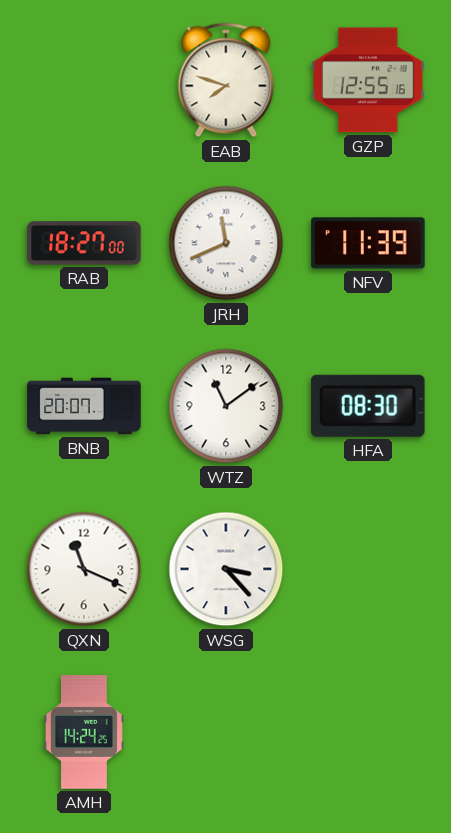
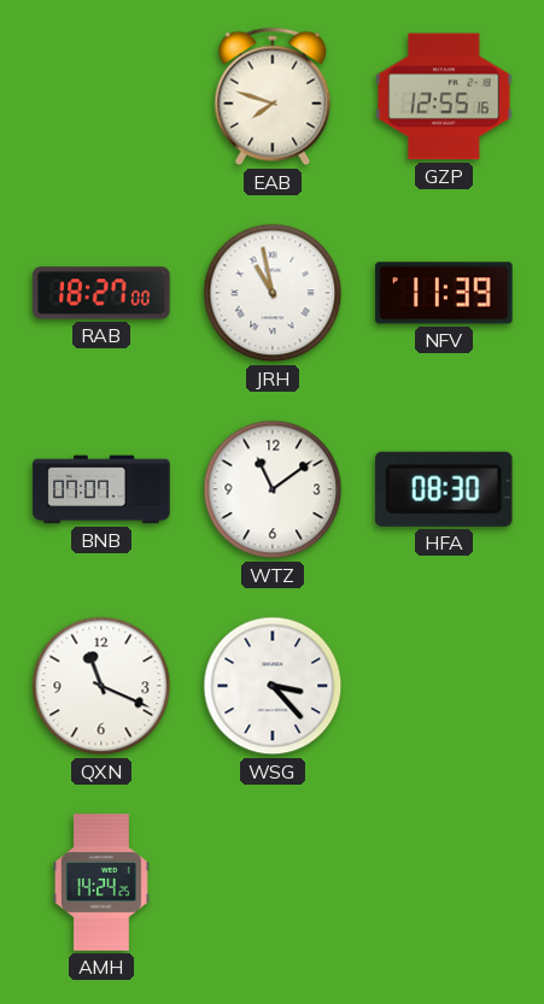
JRH: 11:41 -> 10:58
BNB: 20:07 -> 07:07
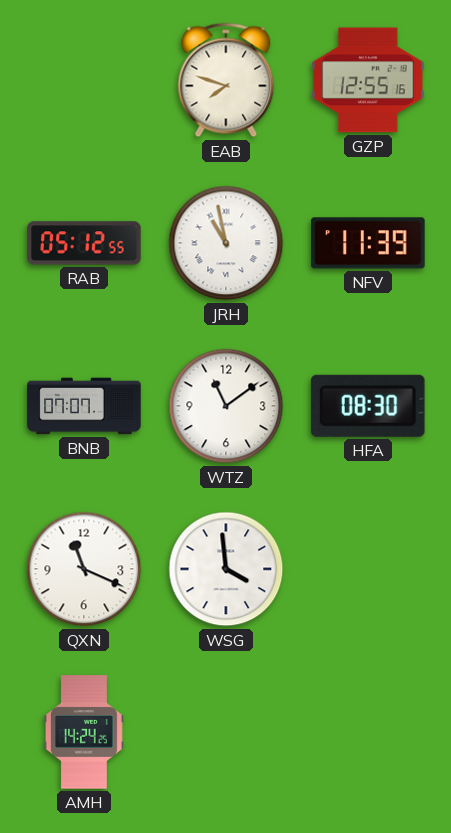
RAB: 18:27 -> 05:12
WSG: 3:23 -> 3:59
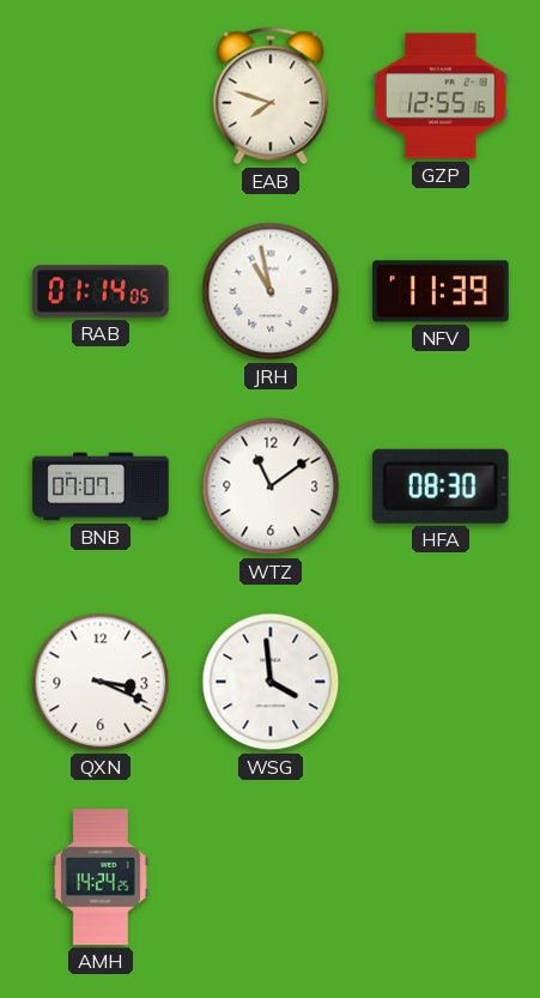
RAB: 05:12 -> 01:14
QXN: 11:19 -> 3:19
